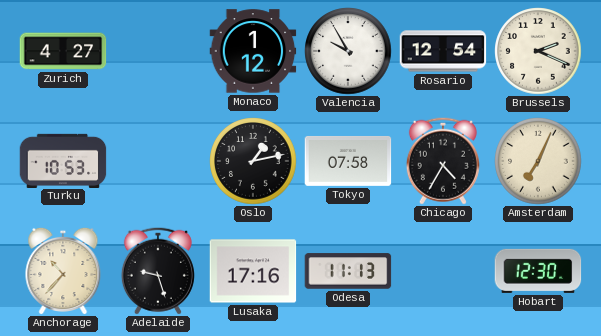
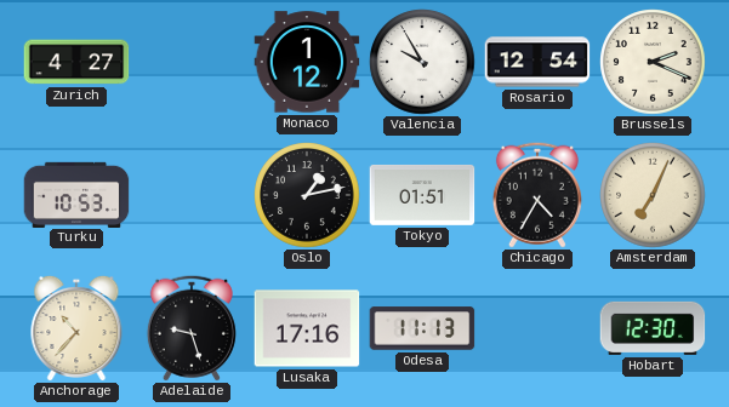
Tokyo: 07:58 -> 01:51
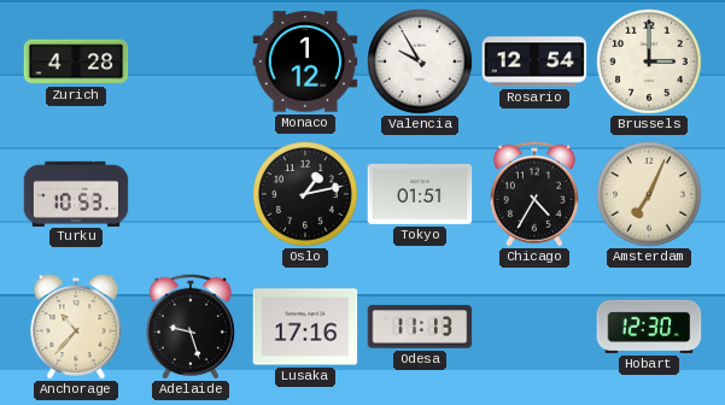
Zurich: 4:27 -> 4:28
Brussels: 2:19 -> 3:00
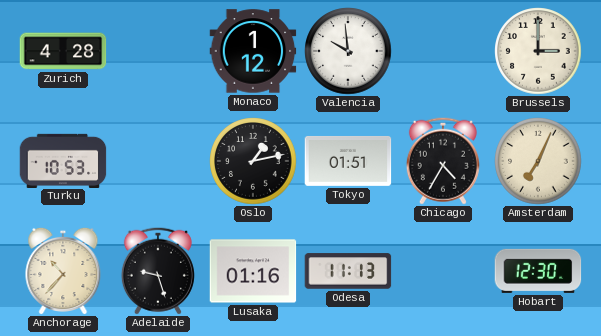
Valencia: 9:55 -> 9:59
Rosario: 12:54 -> none
Lusaka: 17:16 -> 01:16
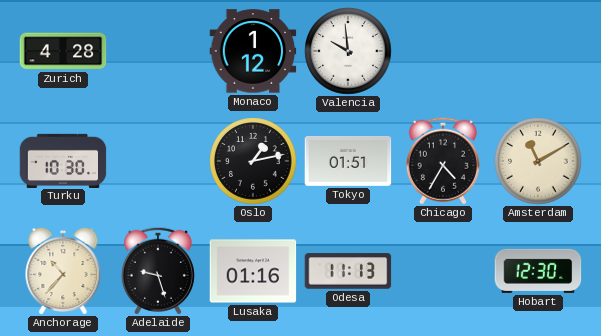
Brussels: 3:00 -> none
Turku: 10:53 -> 10:30
Amsterdam: 7:04 -> 11:10
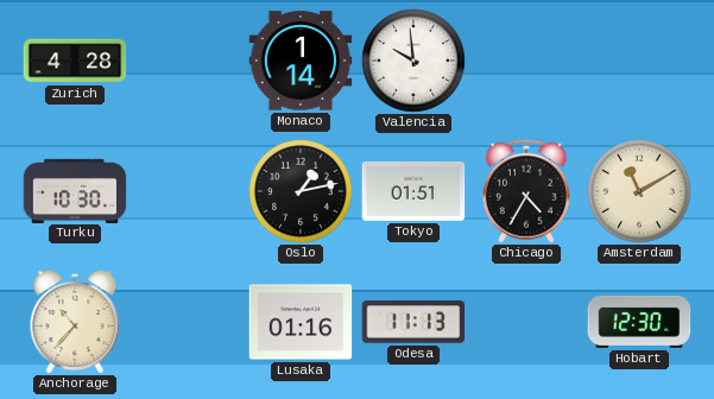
Monaco: 1:12 -> 1:14
Adelaide: 9:27 -> none
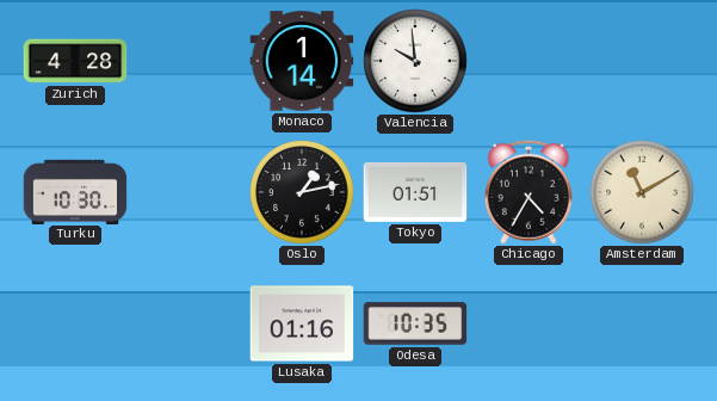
Anchorage: 10:37 -> none
Odesa: 11:13 -> 10:35
Hobart: 12:30 -> none
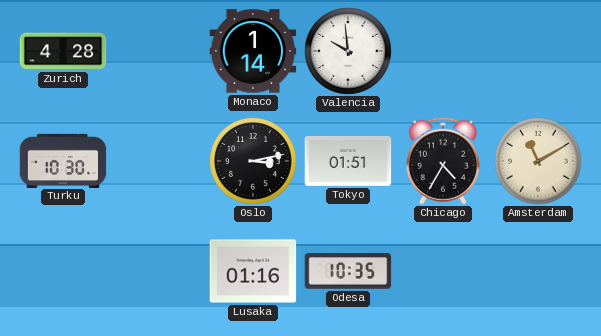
Oslo: 1:13 -> 3:13
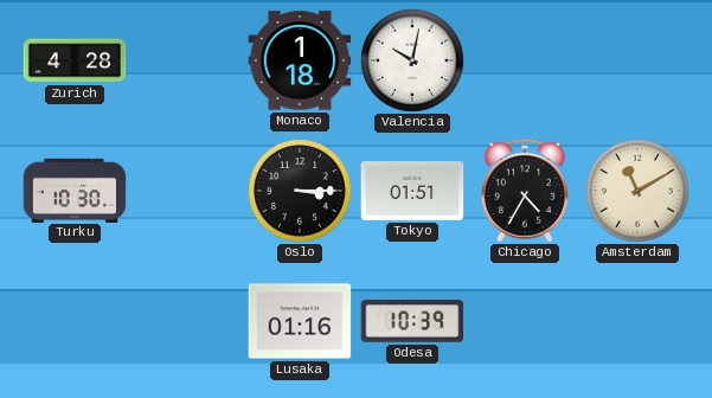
Monaco: 1:14 -> 1:18
Valencia: 9:59 -> 10:02
Oslo: 3:13 -> 3:15
Odesa: 10:35 -> 10:39
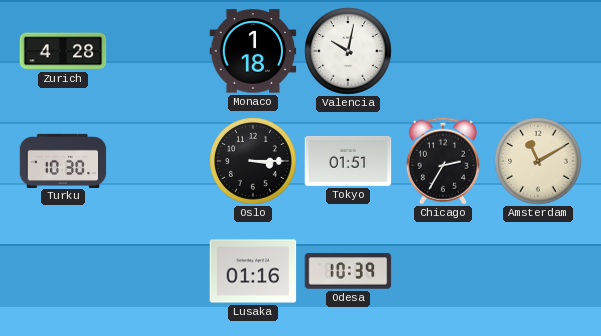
Chicago: 4:35 -> 2:35
